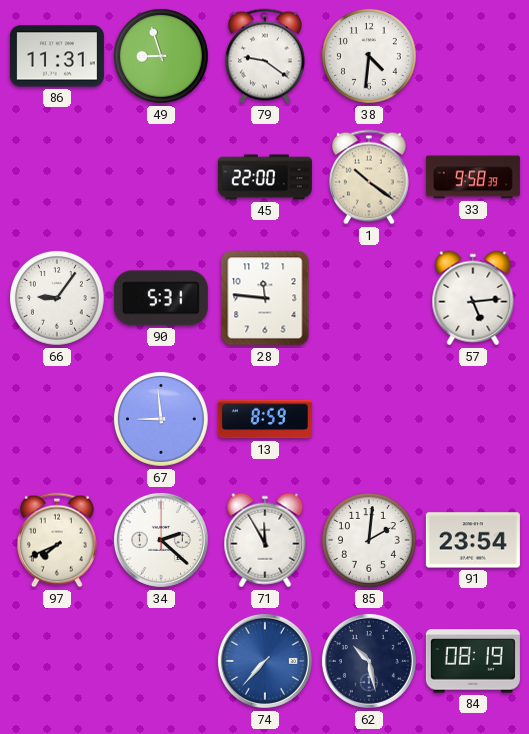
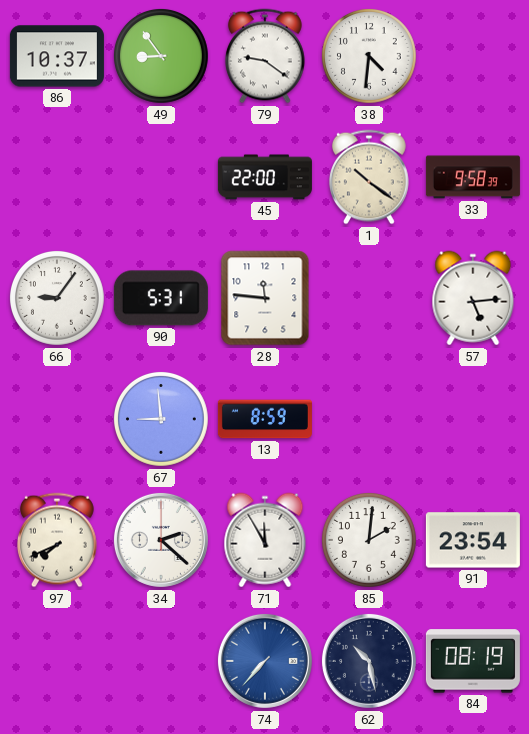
86: 11:31 -> 10:37
49: 8:57 -> 8:54
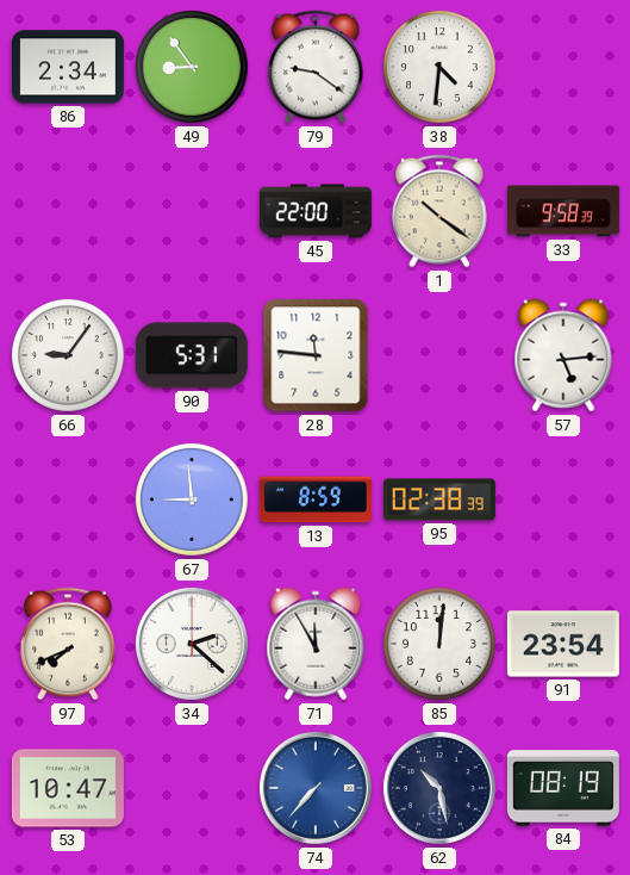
86: 10:37 -> 2:34
95: none -> 02:38
85: 2:01 -> 12:01
53: none -> 10:47
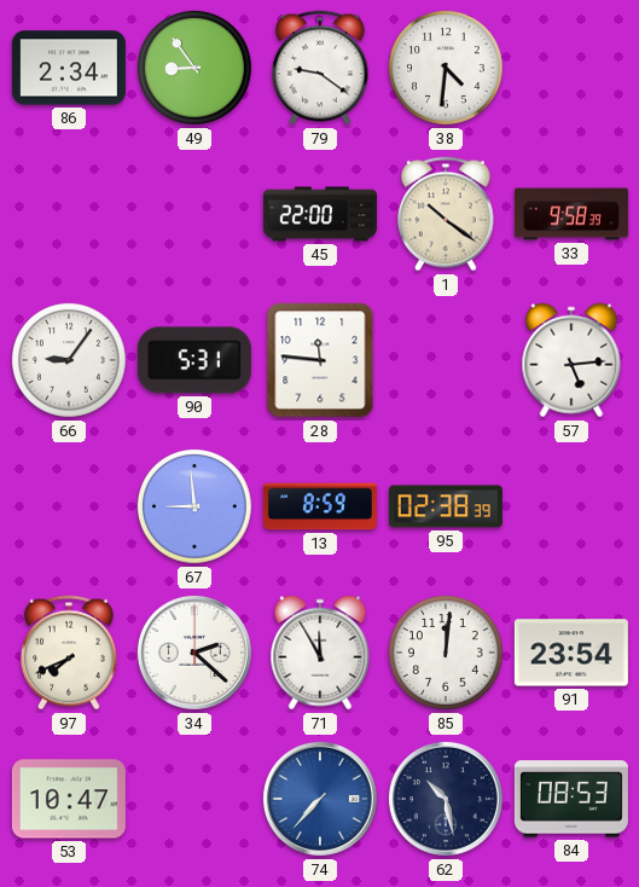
84: 08:19 -> 08:53
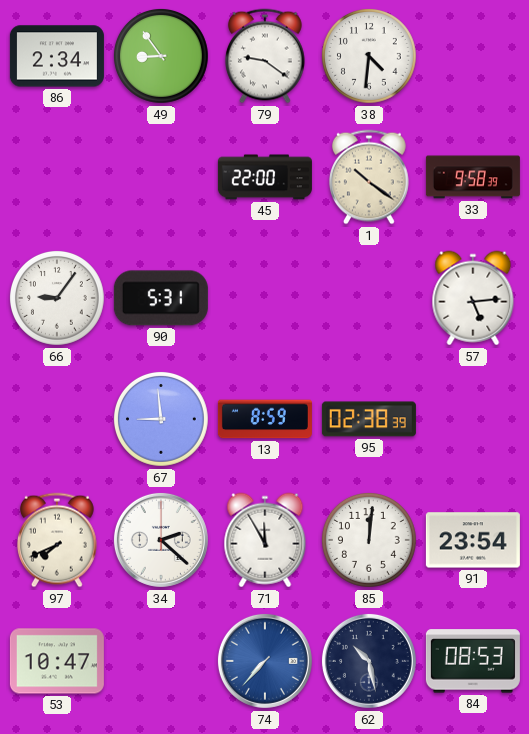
28: 11:46 -> none
